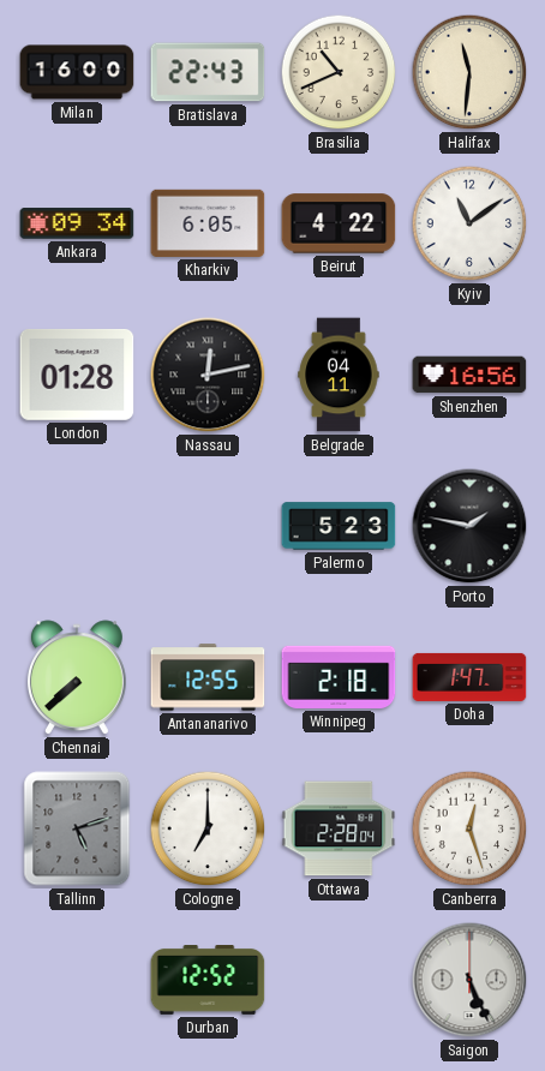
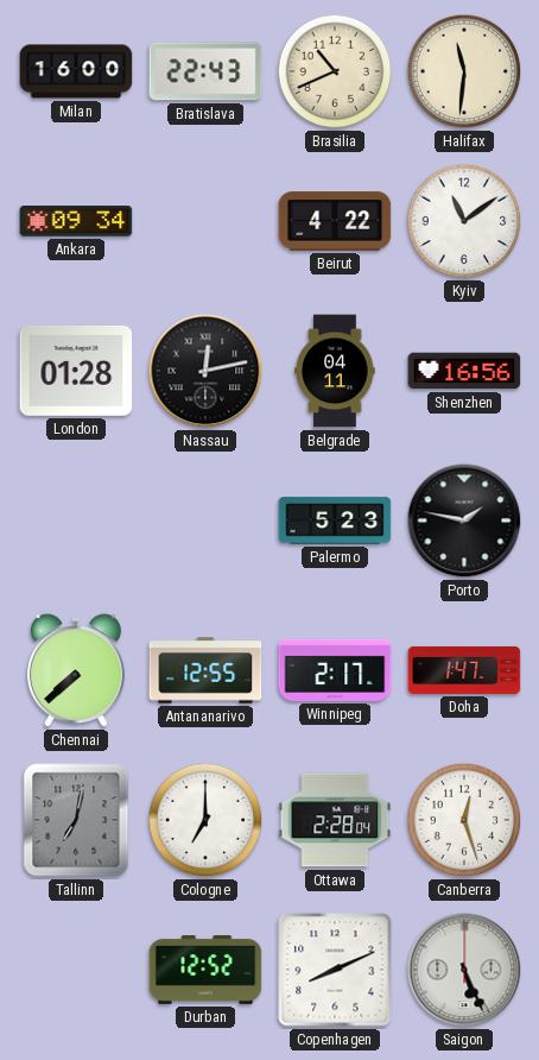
Kharkiv: 6:05 -> none
Winnipeg: 2:18 -> 2:17
Tallinn: 5:12 -> 7:02
Copenhagen: none -> 8:11
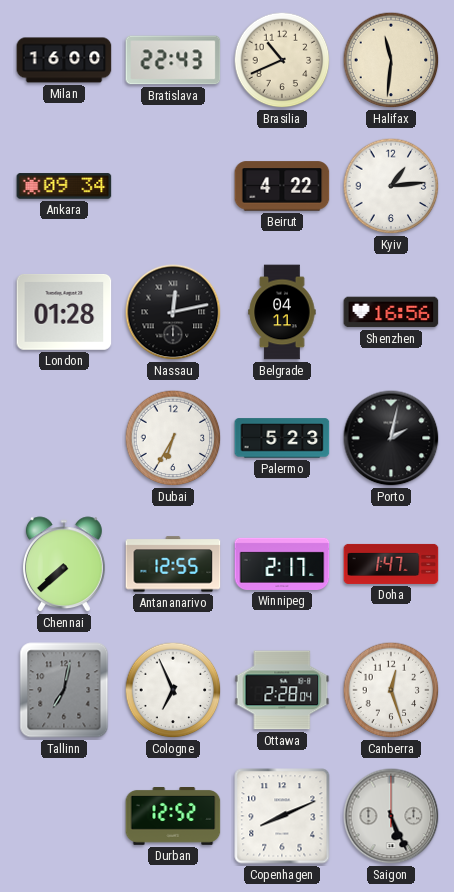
Kyiv: 11:09 -> 1:14
Dubai: none -> 6:35
Porto: 1:47 -> 2:02
Cologne: 7:00 -> 6:56
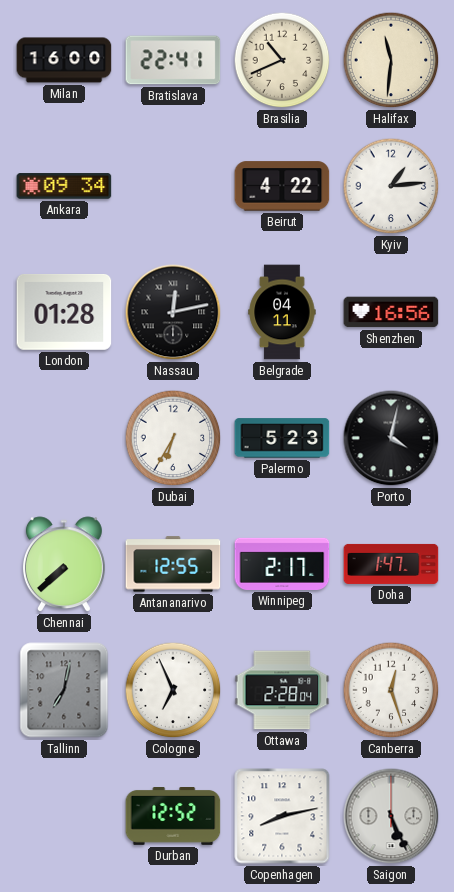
Bratislava: 22:43 -> 22:41
Porto: 2:02 -> 4:02
Copenhagen: 8:11 -> 8:13
